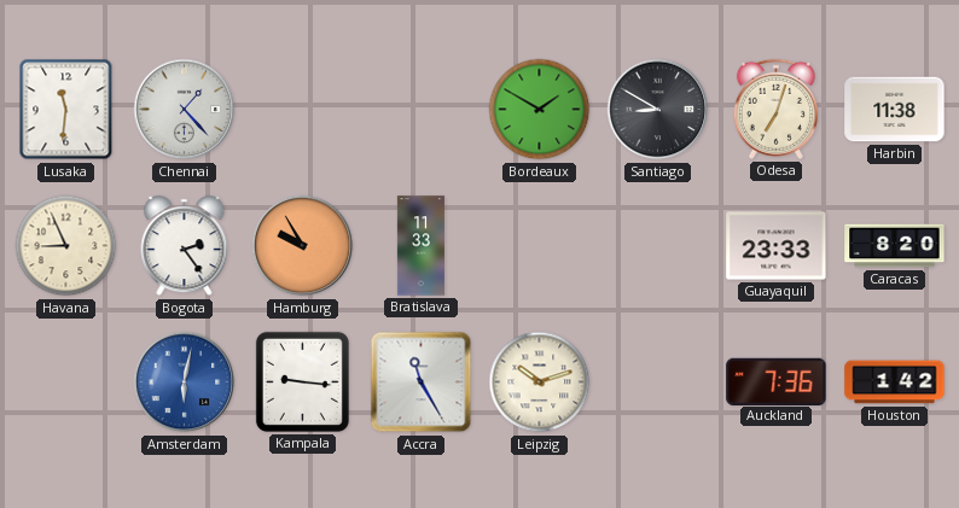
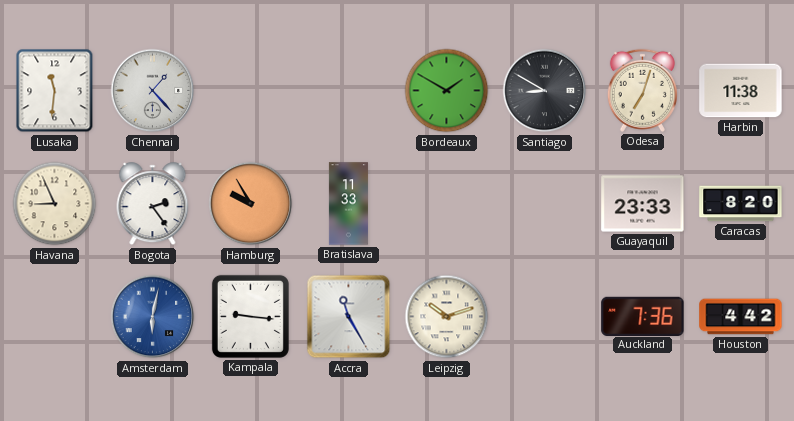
Houston: 1:42 -> 4:42
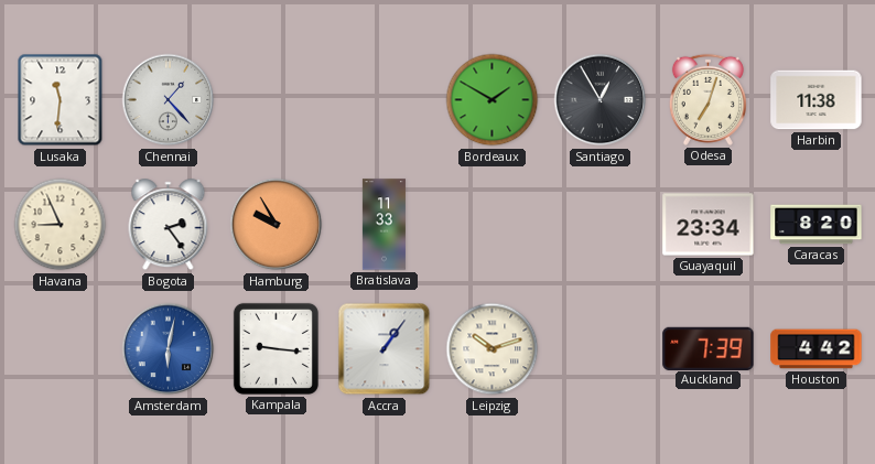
Santiago: 8:50 -> 12:55
Guayaquil: 23:33 -> 23:34
Accra: 11:25 -> 1:06
Auckland: 7:36 -> 7:39
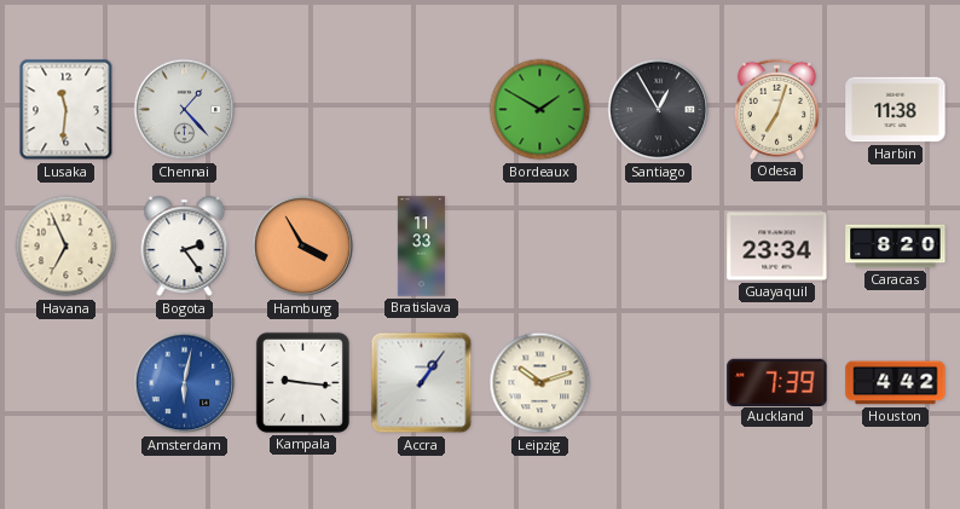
Havana: 8:56 -> 6:56
Hamburg: 9:55 -> 3:55
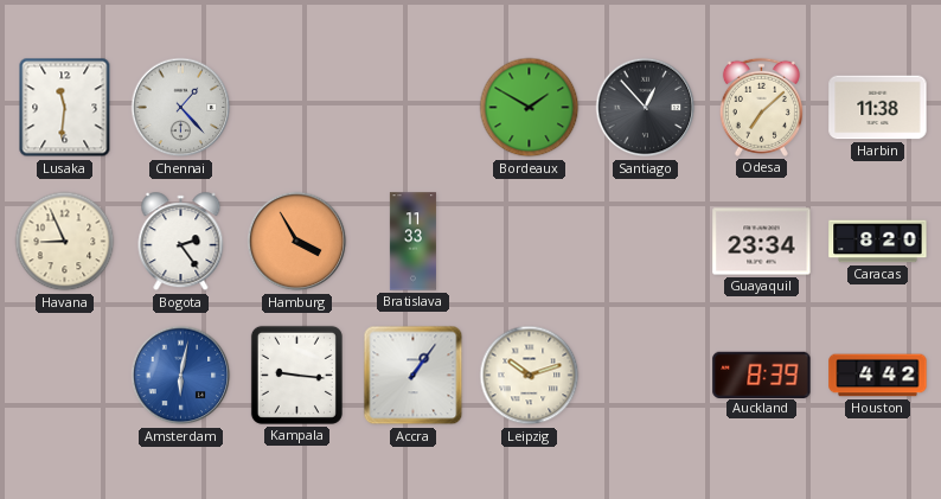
Santiago: 12:55 -> 12:53
Odesa: 7:03 -> 7:08
Havana: 6:56 -> 8:56
Auckland: 7:39 -> 8:39
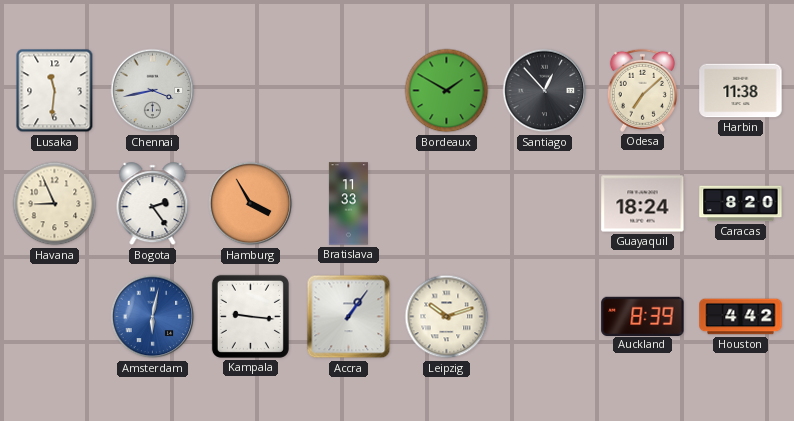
Chennai: 1:23 -> 3:43
Guayaquil: 23:34 -> 18:24
